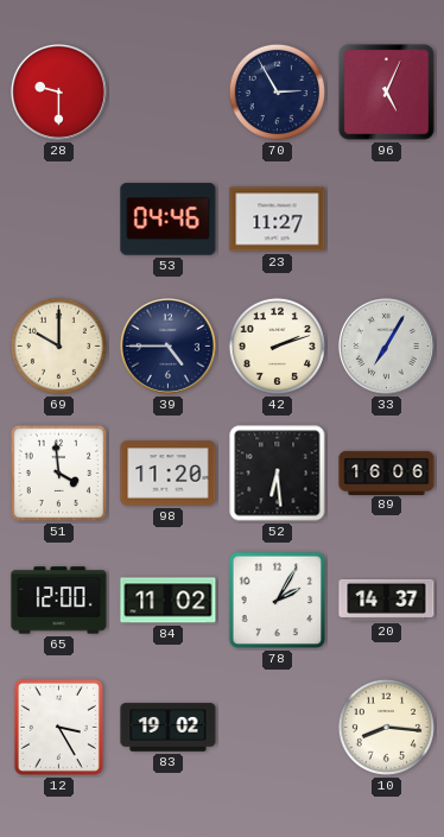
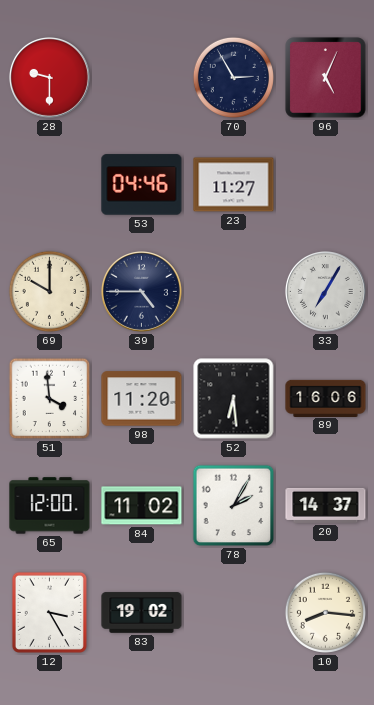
42: 2:12 -> none
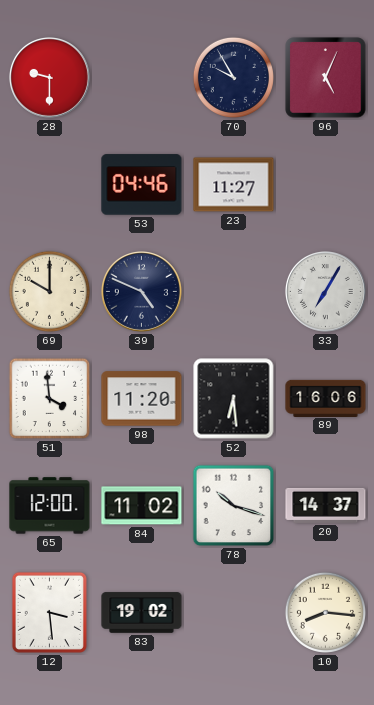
70: 2:55 -> 9:55
39: 4:45 -> 4:49
78: 2:05 -> 10:18
12: 3:25 -> 3:29
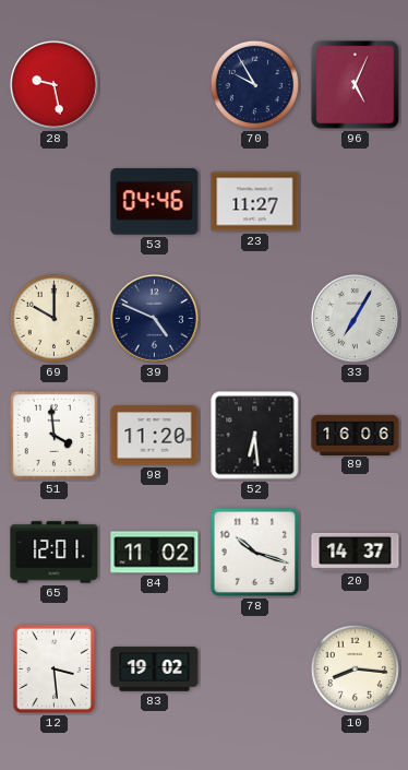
28: 9:30 -> 9:28
65: 12:00 -> 12:01
